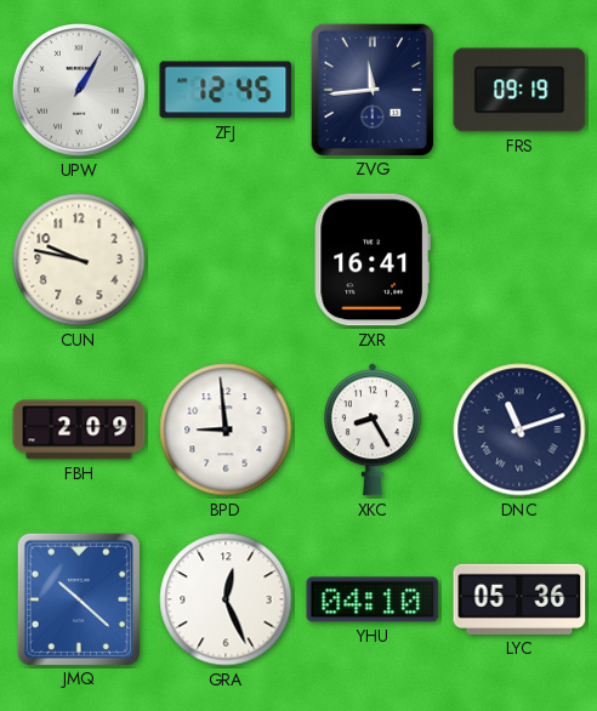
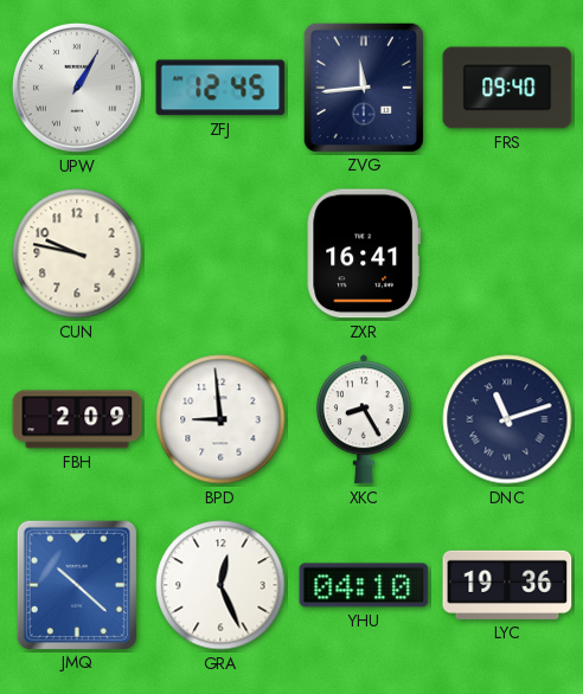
FRS: 09:19 -> 09:40
LYC: 05:36 -> 19:36
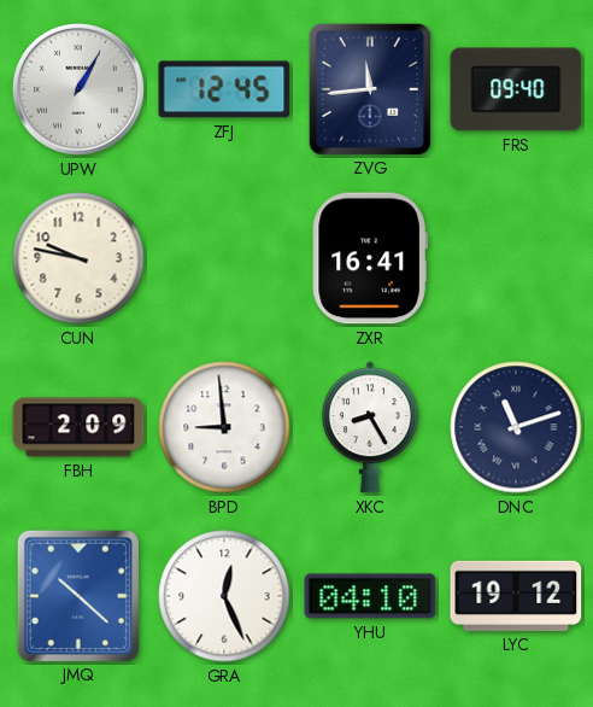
LYC: 19:36 -> 19:12
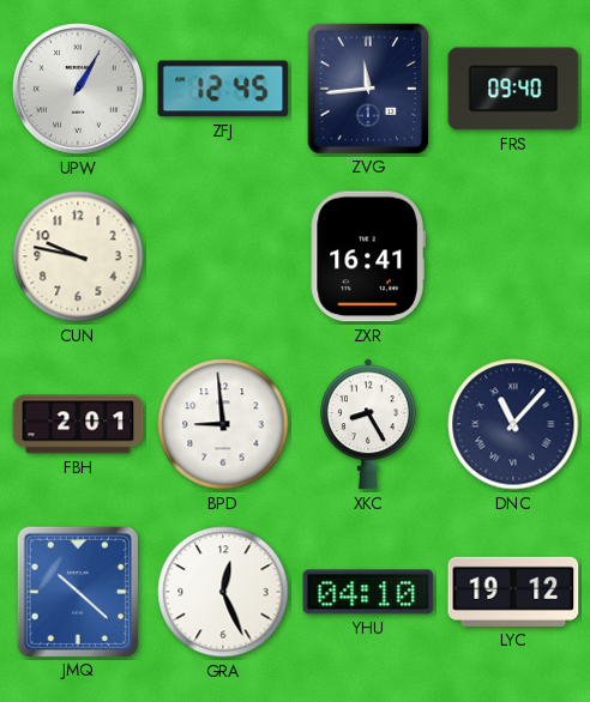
FBH: 2:09 -> 2:01
DNC: 11:12 -> 11:07
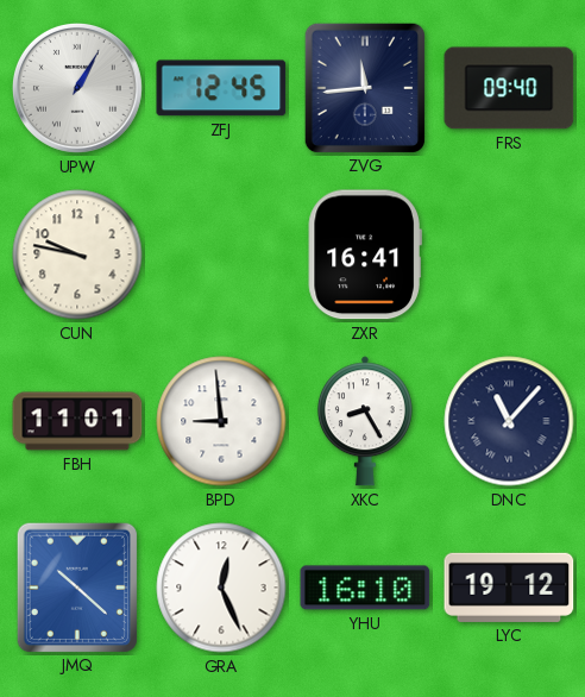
FBH: 2:01 -> 11:01
YHU: 04:10 -> 16:10
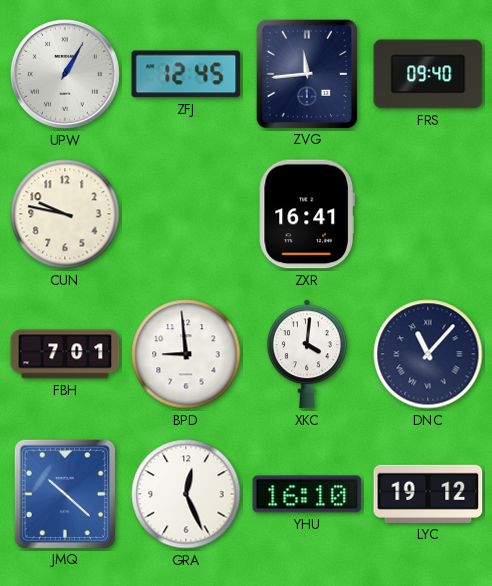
FBH: 11:01 -> 7:01
XKC: 8:25 -> 4:01
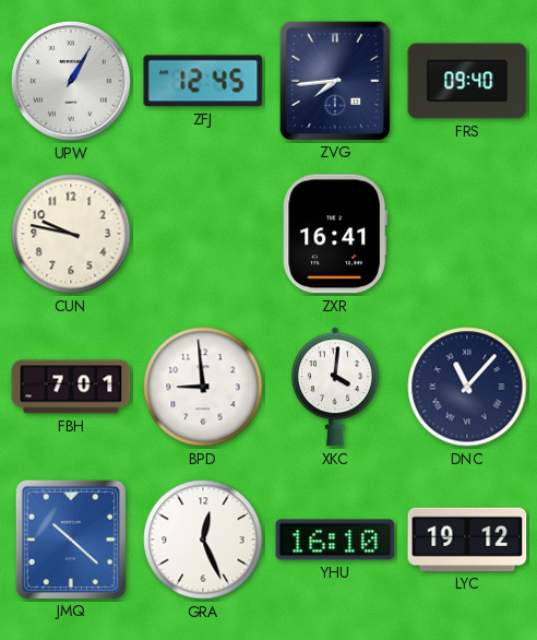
ZVG: 11:44 -> 7:44
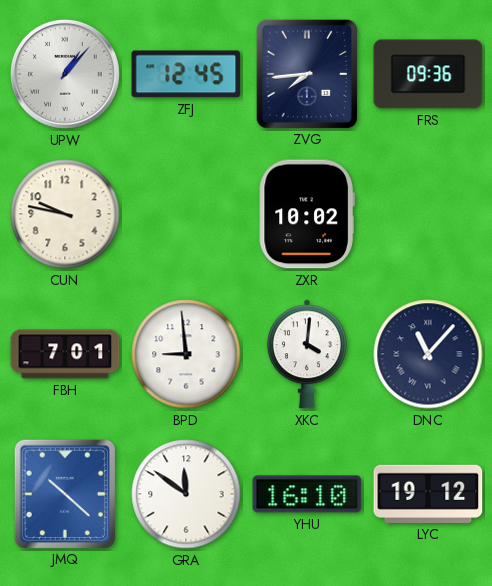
UPW: 1:05 -> 1:07
FRS: 09:40 -> 09:36
ZXR: 16:41 -> 10:02
GRA: 12:26 -> 11:51
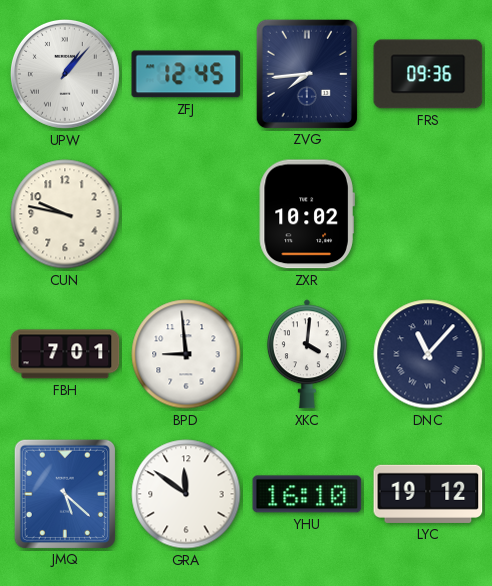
JMQ: 10:22 -> 5:22
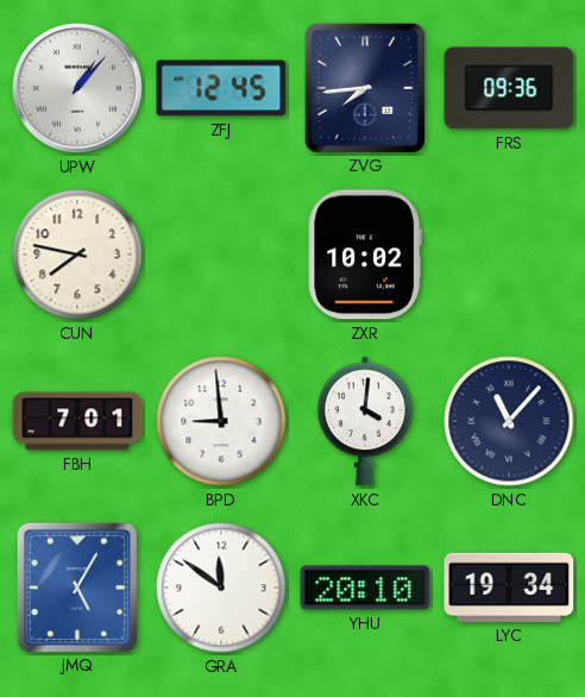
CUN: 9:47 -> 7:47
JMQ: 5:22 -> 5:05
YHU: 16:10 -> 20:10
LYC: 19:12 -> 19:34
